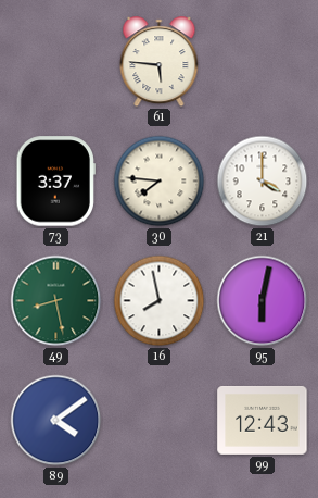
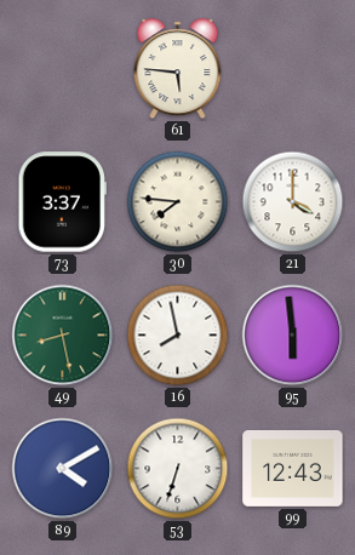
95: 6:02 -> 5:59
89: 4:09 -> 4:10
53: none -> 6:33
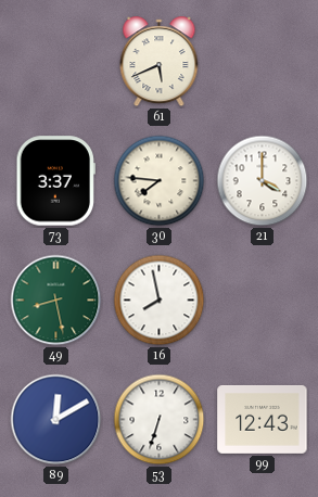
61: 5:46 -> 5:41
95: 5:59 -> none
89: 4:10 -> 12:10
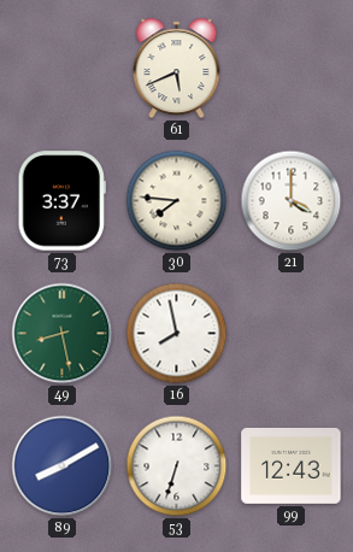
89: 12:10 -> 8:10
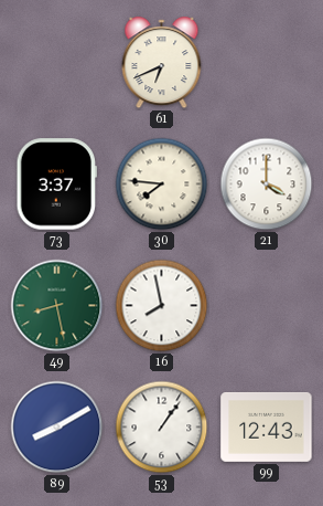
61: 5:41 -> 6:41
53: 6:33 -> 1:06
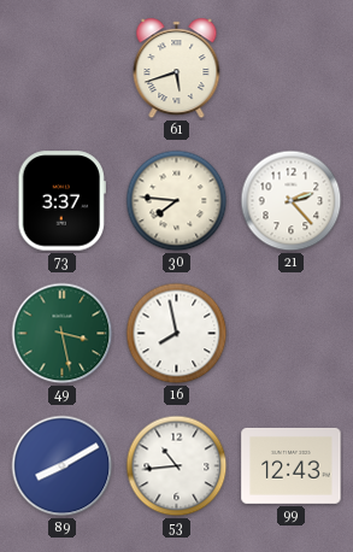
61: 6:41 -> 5:42
21: 4:00 -> 2:23
49: 8:28 -> 3:28
53: 1:06 -> 10:44
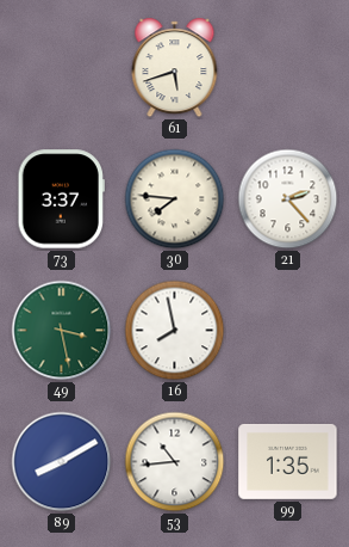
99: 12:43 -> 1:35
